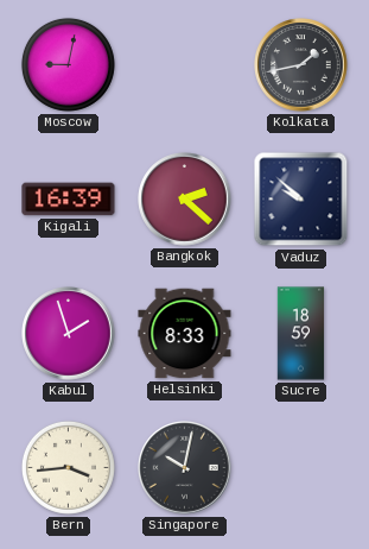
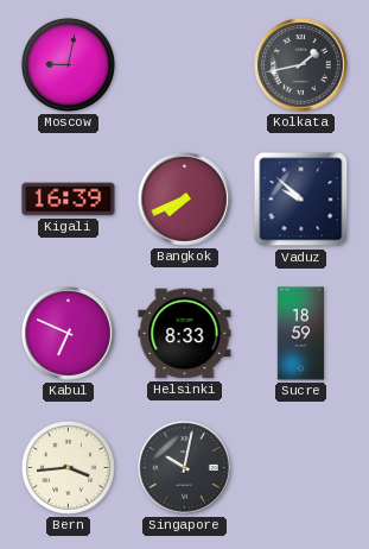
Bangkok: 2:22 -> 7:41
Kabul: 1:57 -> 6:49
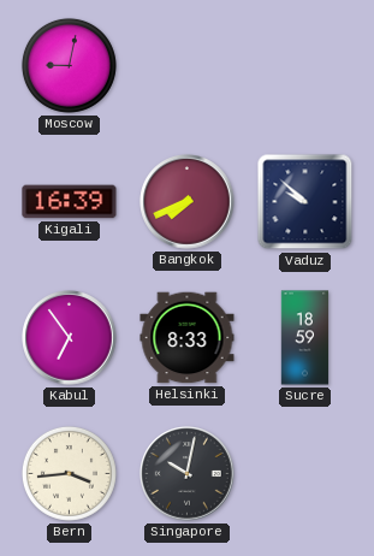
Kolkata: 1:43 -> none
Kabul: 6:49 -> 6:54
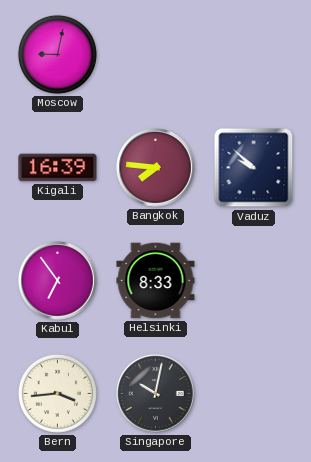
Bangkok: 7:41 -> 7:46
Sucre: 18:59 -> none
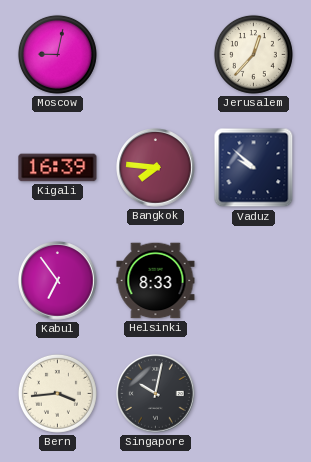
Jerusalem: none -> 12:37
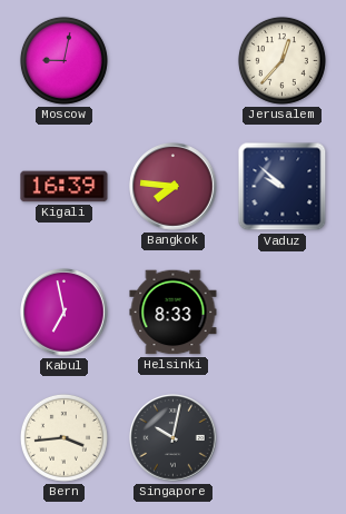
Kabul: 6:54 -> 6:58
